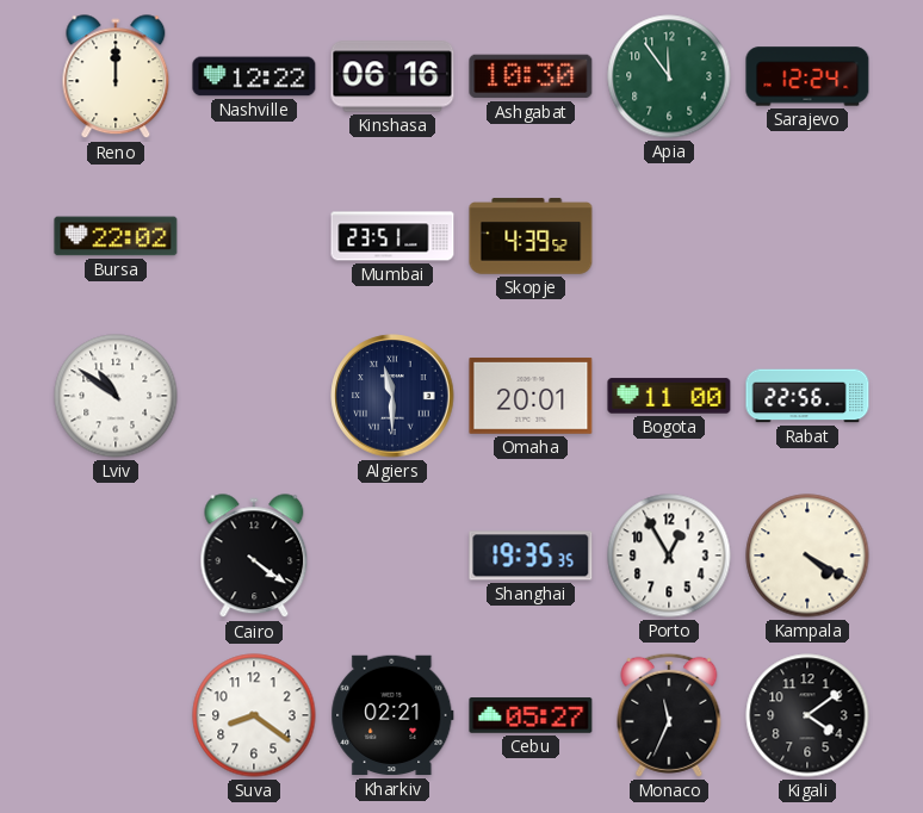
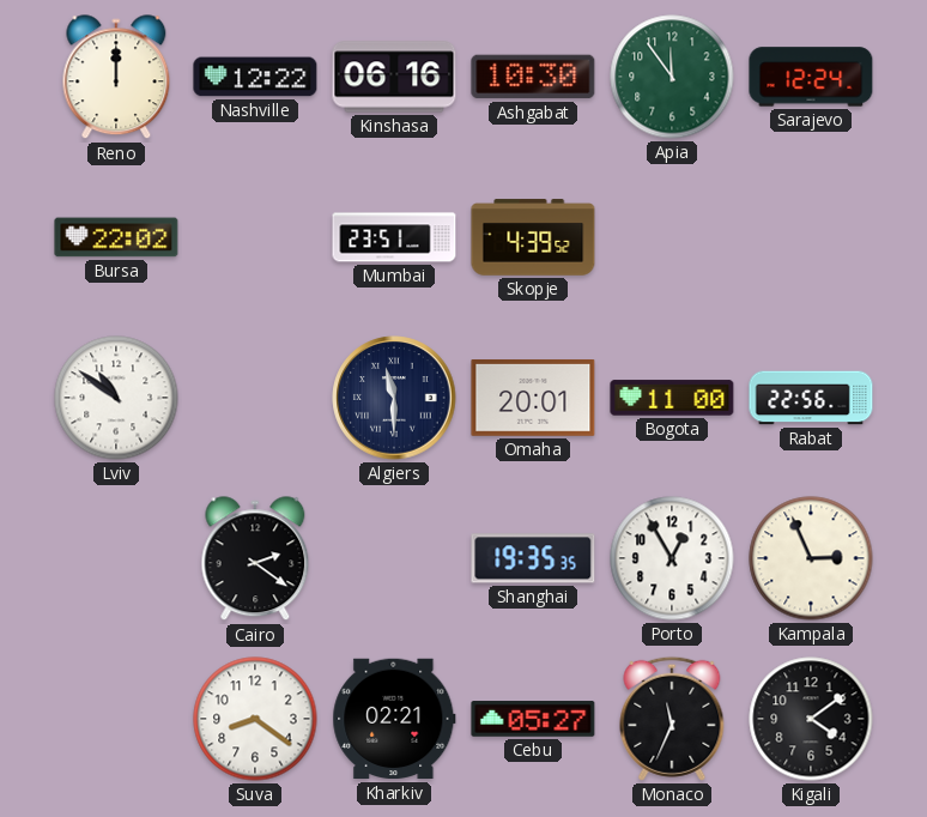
Cairo: 4:21 -> 2:21
Kampala: 4:20 -> 2:56
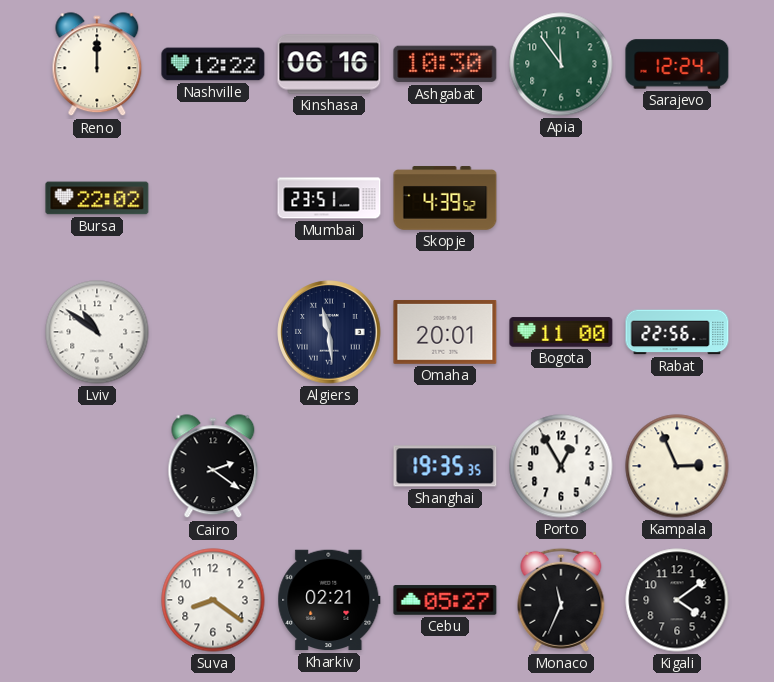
Algiers: 11:30 -> 11:29
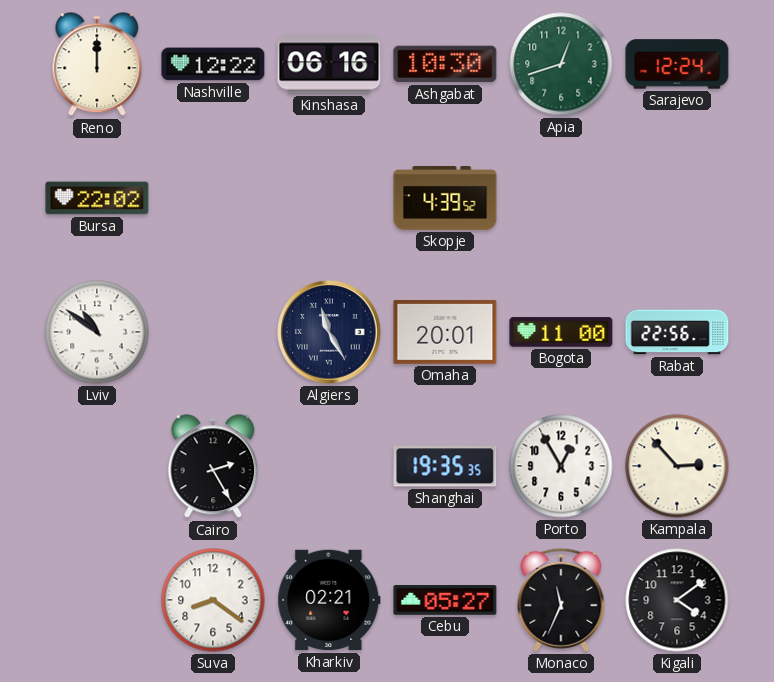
Apia: 11:54 -> 12:42
Mumbai: 23:51 -> none
Algiers: 11:29 -> 11:25
Cairo: 2:21 -> 2:25
Kampala: 2:56 -> 2:53
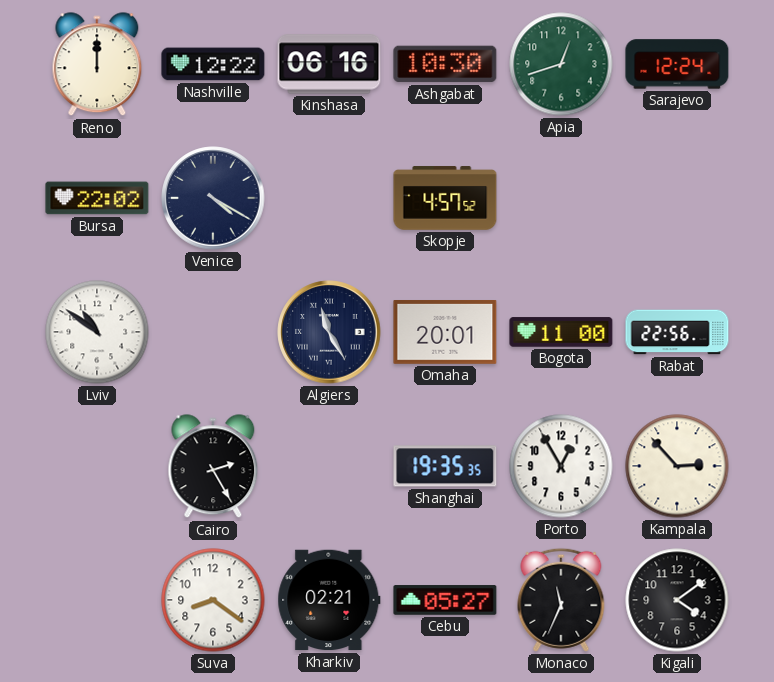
Venice: none -> 4:20
Skopje: 4:39 -> 4:57
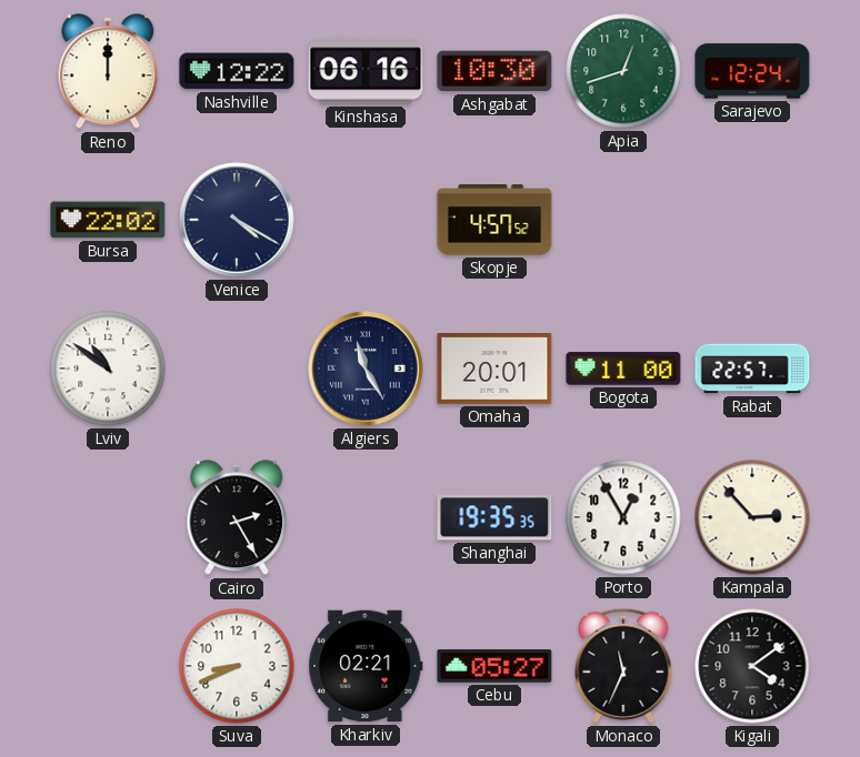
Rabat: 22:56 -> 22:57
Suva: 8:21 -> 8:41
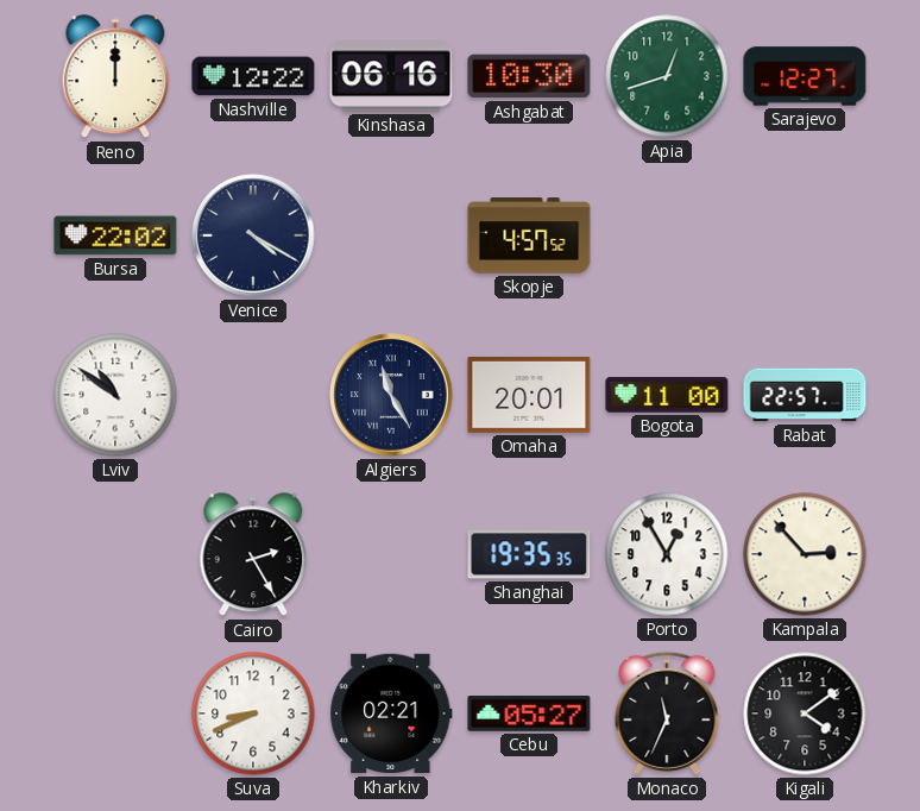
Sarajevo: 12:24 -> 12:27
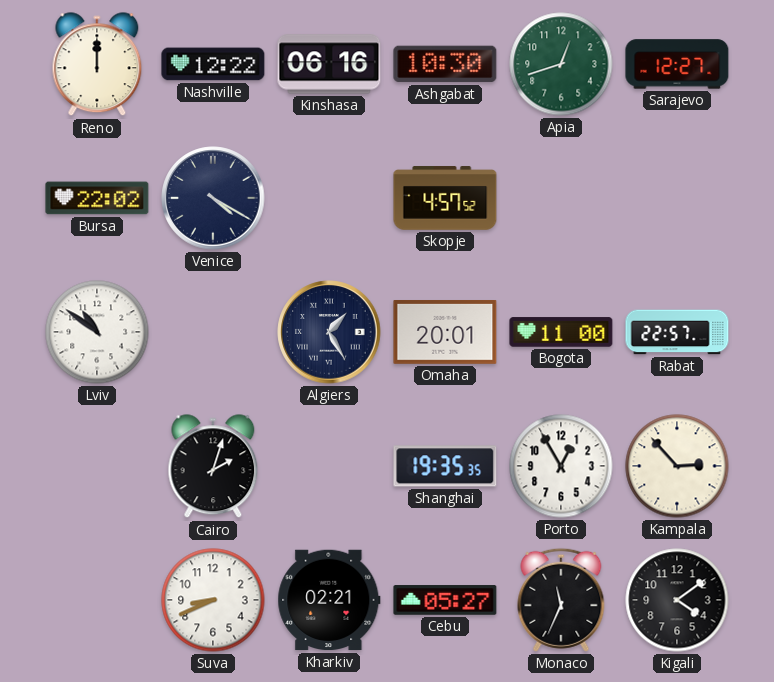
Algiers: 11:25 -> 1:25
Cairo: 2:25 -> 2:03
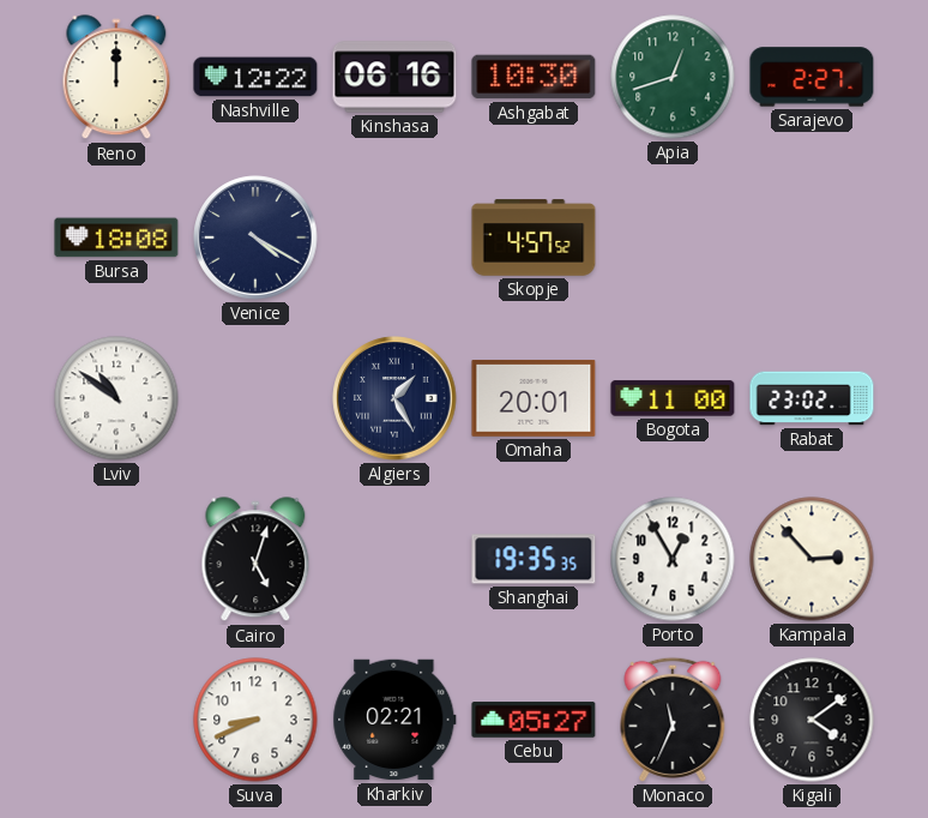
Sarajevo: 12:27 -> 2:27
Bursa: 22:02 -> 18:08
Rabat: 22:57 -> 23:02
Cairo: 2:03 -> 5:03
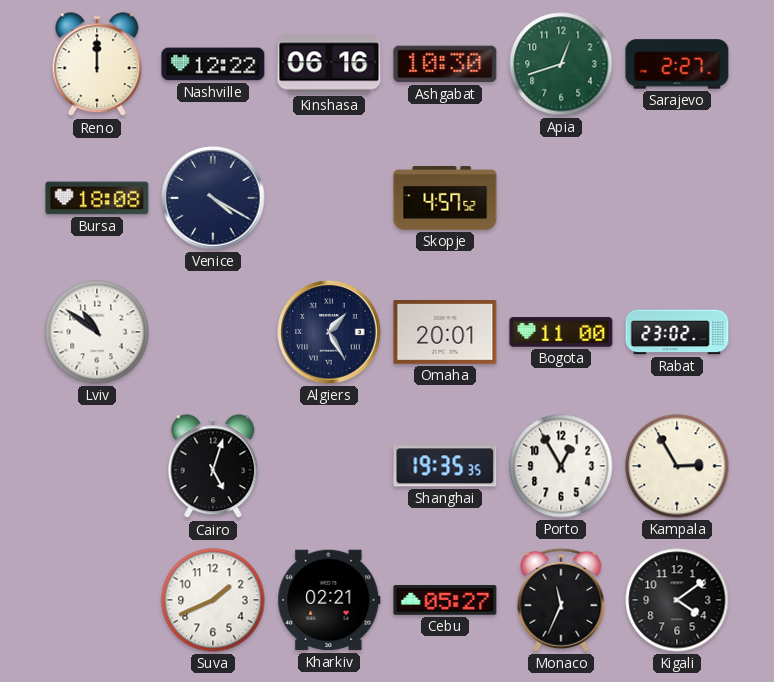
Kampala: 2:53 -> 2:55
Suva: 8:41 -> 1:41
